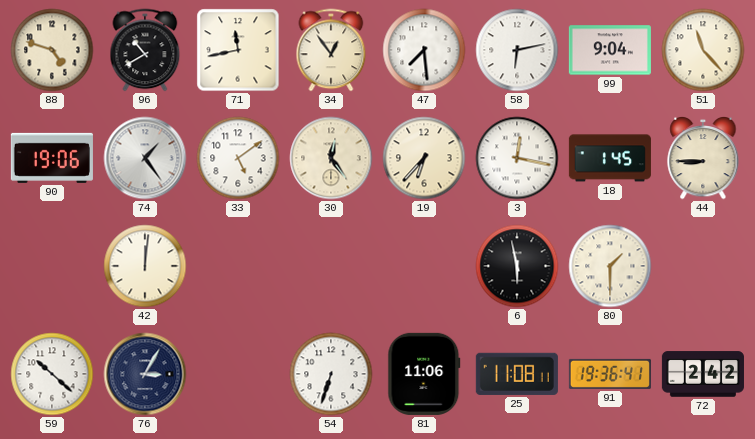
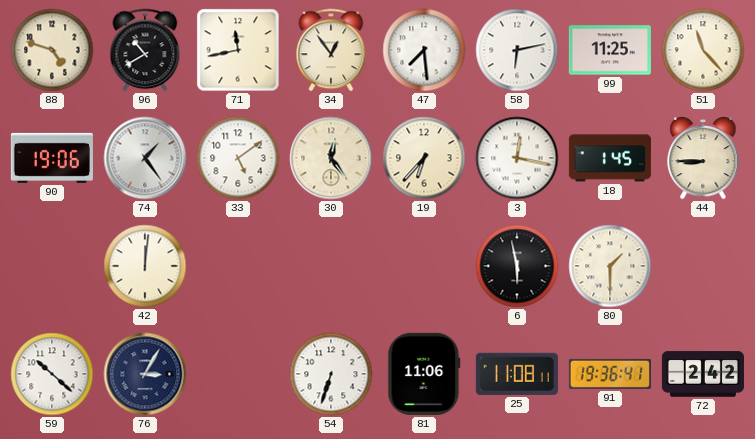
99: 9:04 -> 11:25
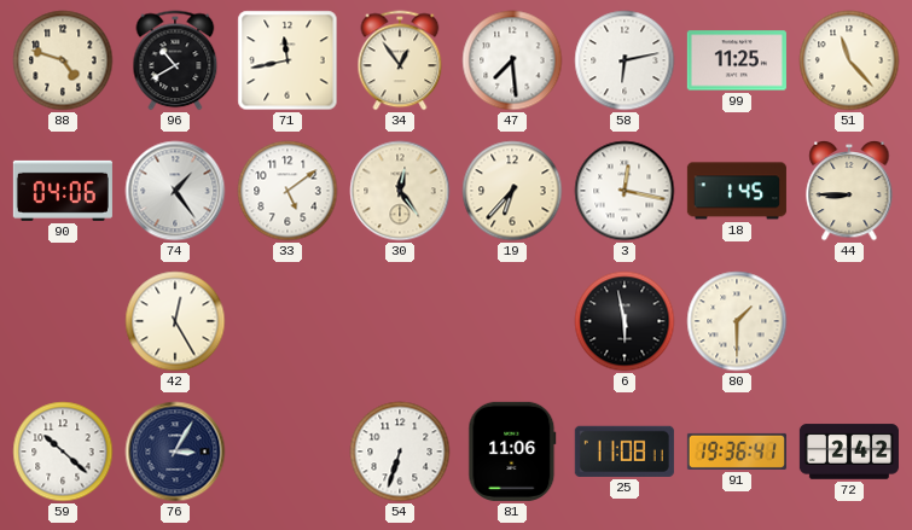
90: 19:06 -> 04:06
42: 12:01 -> 12:25
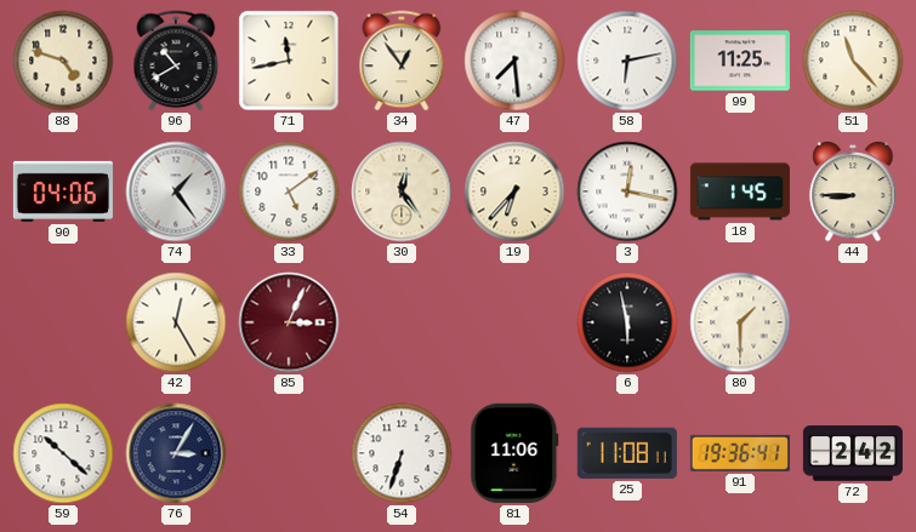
85: none -> 3:04
